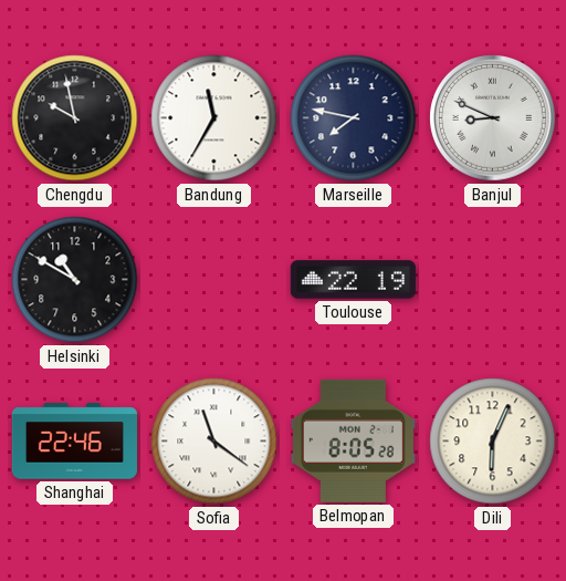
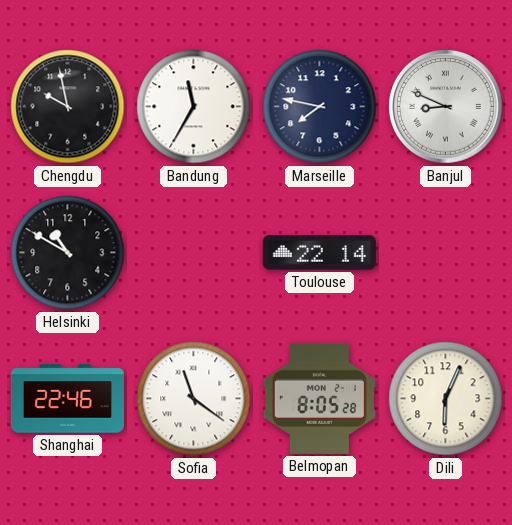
Toulouse: 22:19 -> 22:14
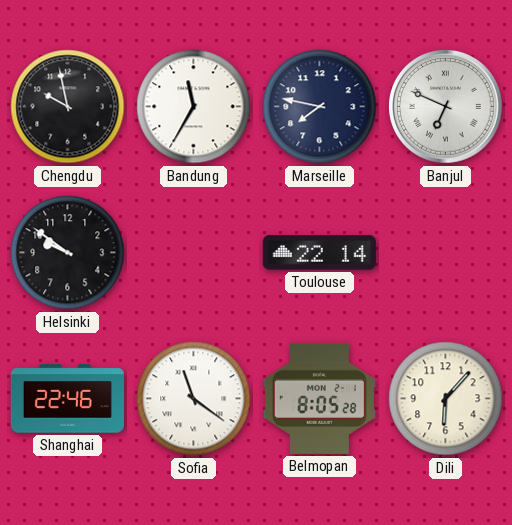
Banjul: 8:49 -> 6:49
Helsinki: 10:50 -> 9:51
Dili: 6:04 -> 6:07
